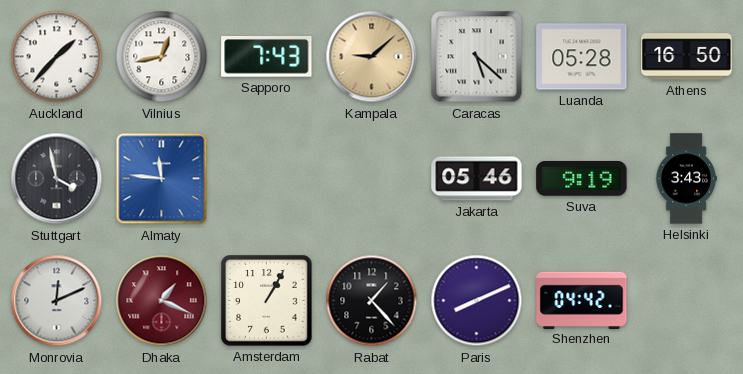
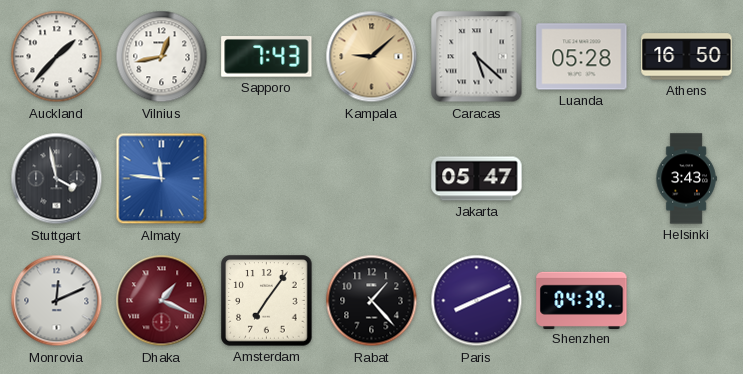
Jakarta: 05:46 -> 05:47
Suva: 9:19 -> none
Amsterdam: 1:05 -> 7:06
Shenzhen: 04:42 -> 04:39
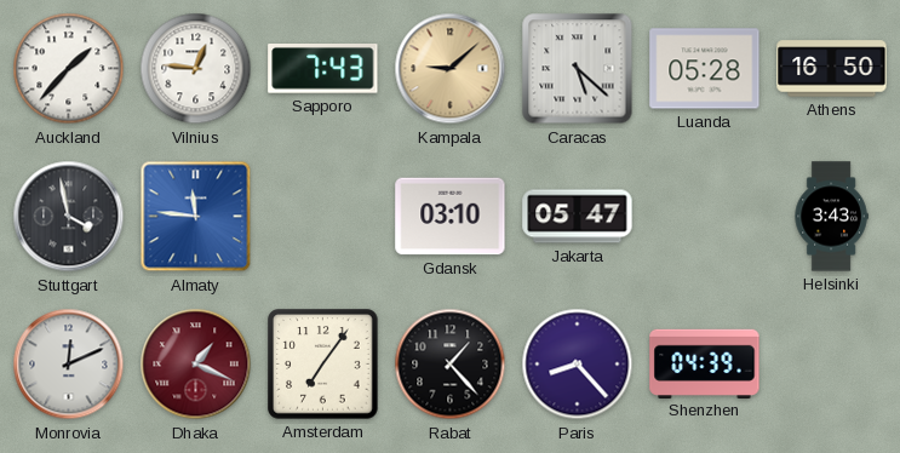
Vilnius: 12:43 -> 12:46
Gdansk: none -> 03:10
Paris: 8:11 -> 8:23
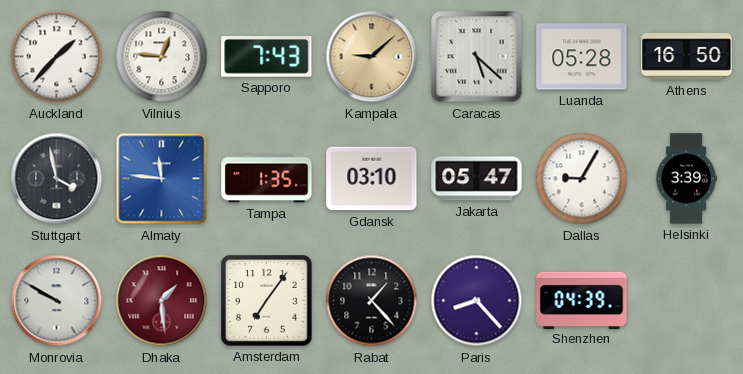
Tampa: none -> 1:35
Dallas: none -> 9:05
Helsinki: 3:43 -> 3:39
Monrovia: 12:11 -> 9:50
Dhaka: 1:19 -> 1:29
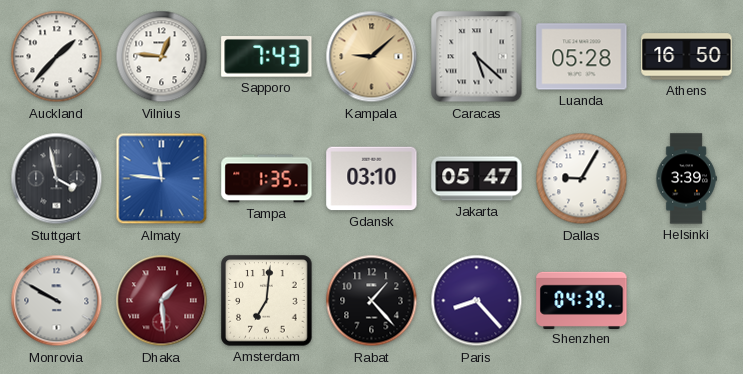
Amsterdam: 7:06 -> 7:01
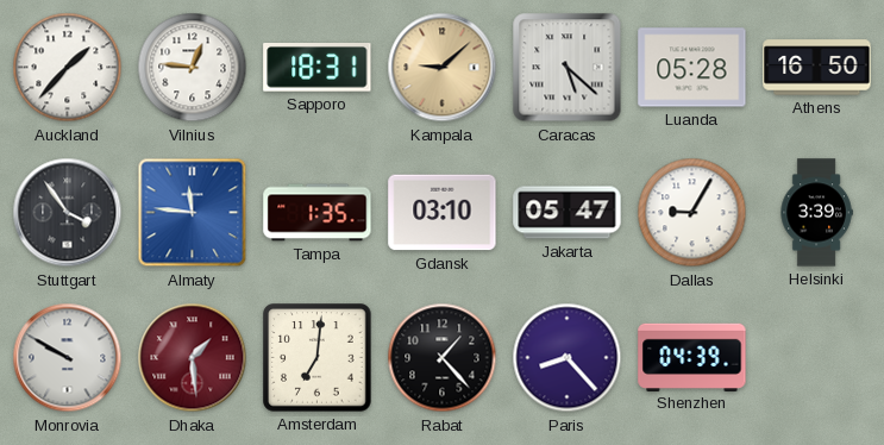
Sapporo: 7:43 -> 18:31
Stuttgart: 3:58 -> 3:54
